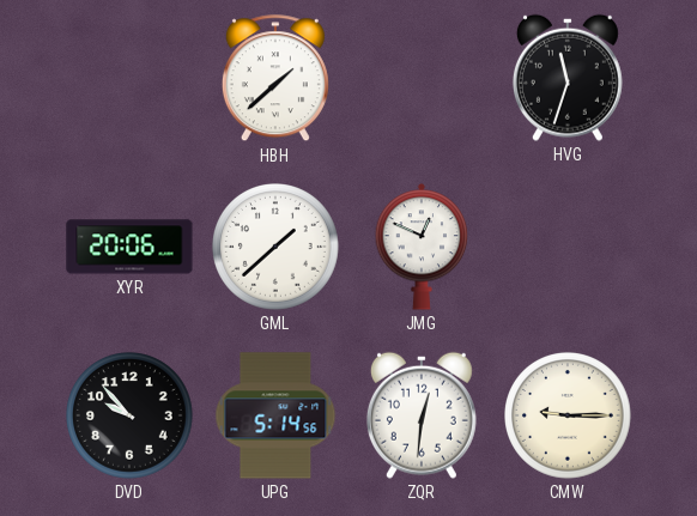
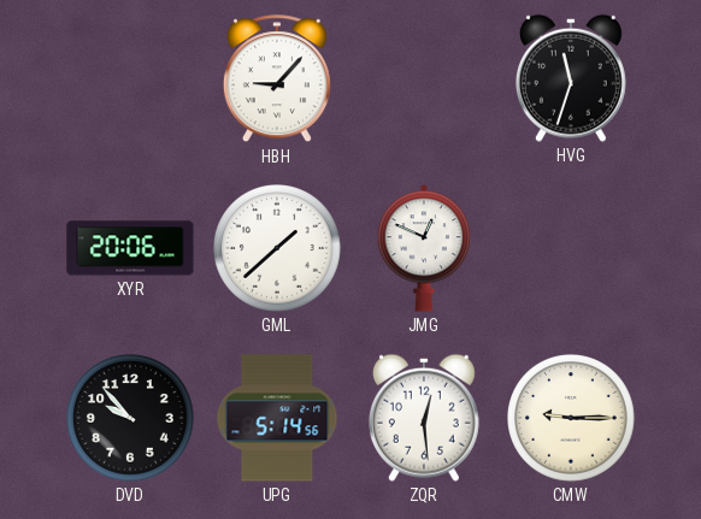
HBH: 1:38 -> 9:07
ZQR: 12:31 -> 12:29
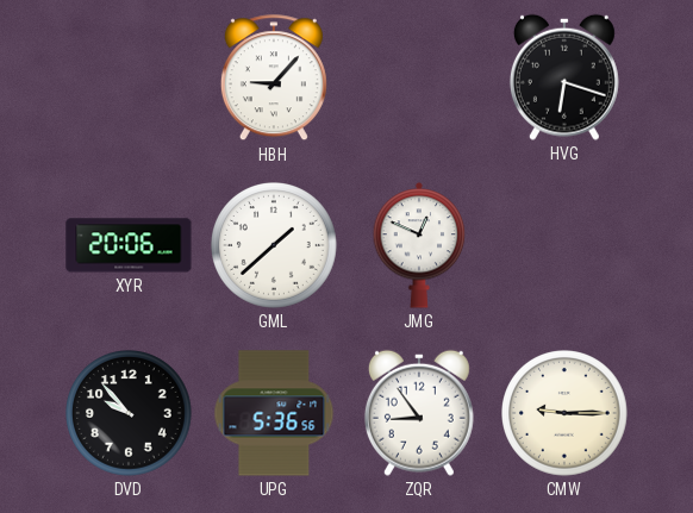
HVG: 11:33 -> 6:18
UPG: 5:14 -> 5:36
ZQR: 12:29 -> 8:54
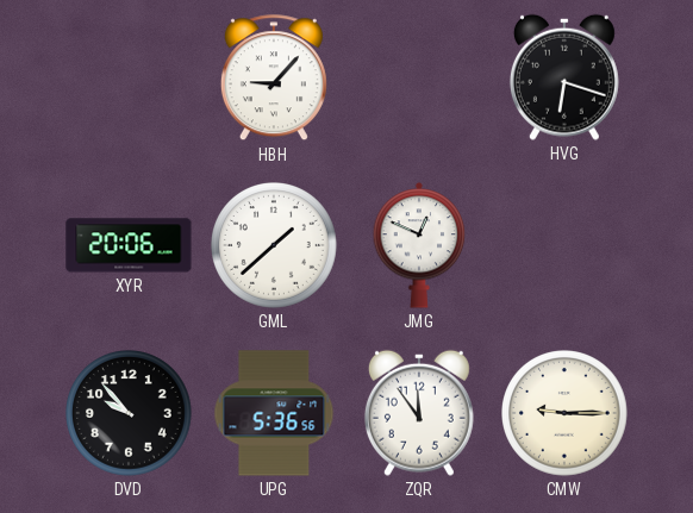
ZQR: 8:54 -> 11:54
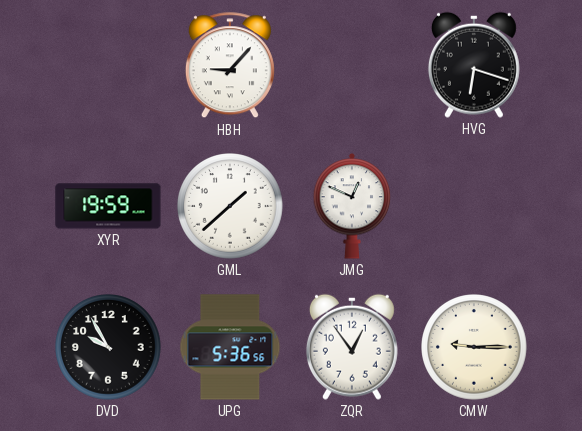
XYR: 20:06 -> 19:59
DVD: 9:53 -> 9:55
ZQR: 11:54 -> 12:54
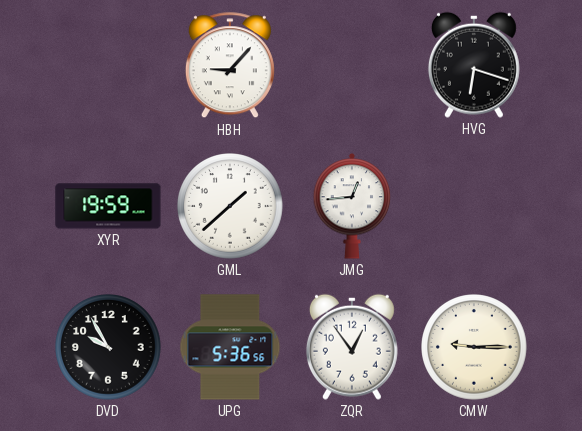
JMG: 12:49 -> 12:44
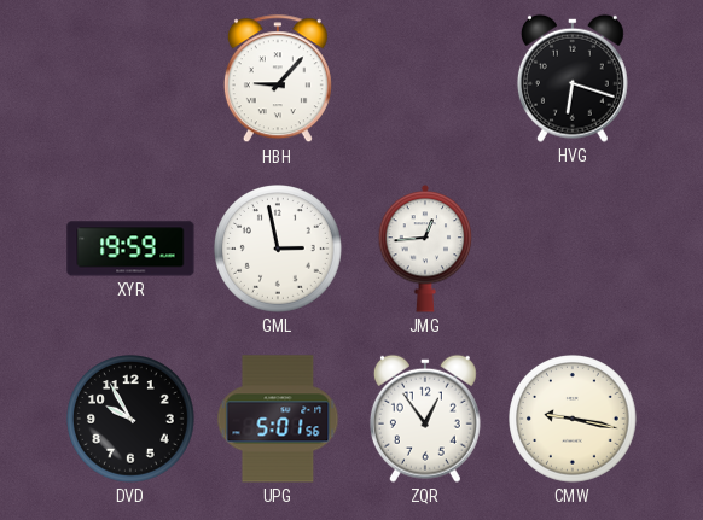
GML: 1:38 -> 2:58
UPG: 5:36 -> 5:01
CMW: 9:15 -> 9:17
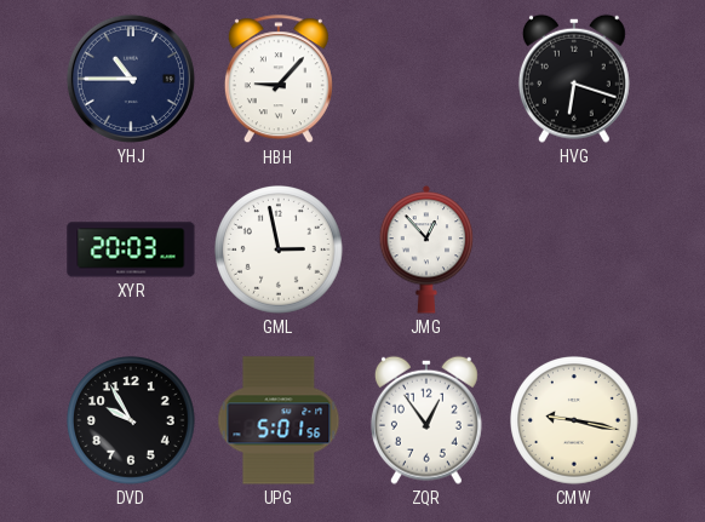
YHJ: none -> 10:45
XYR: 19:59 -> 20:03
JMG: 12:44 -> 12:53
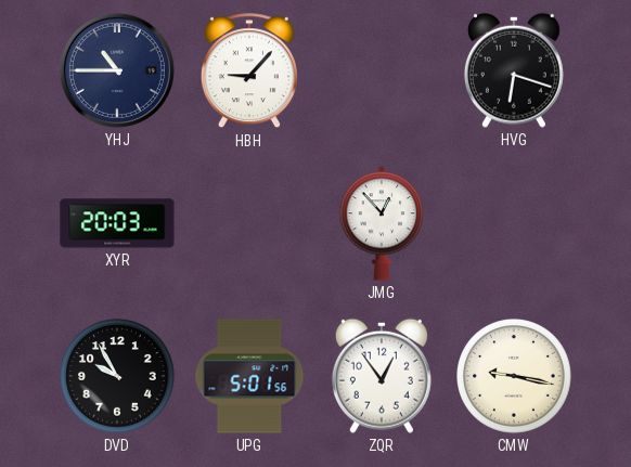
GML: 2:58 -> none
